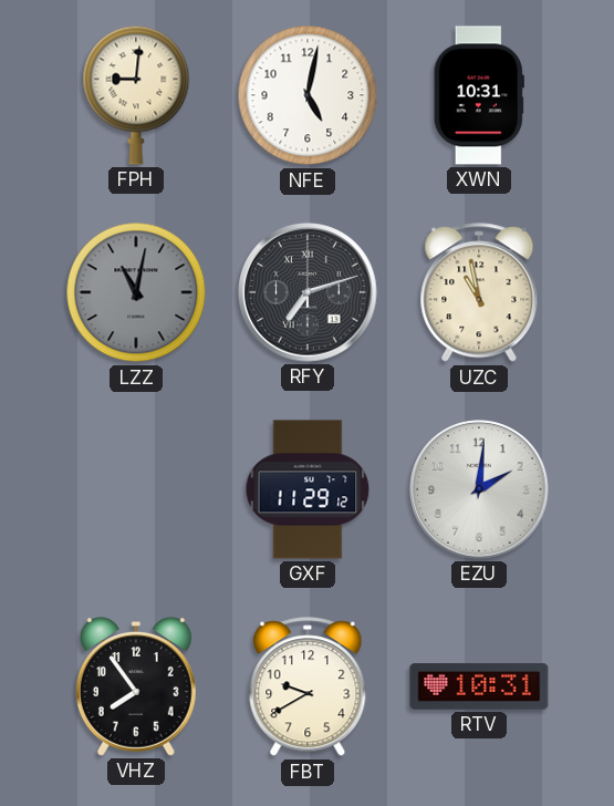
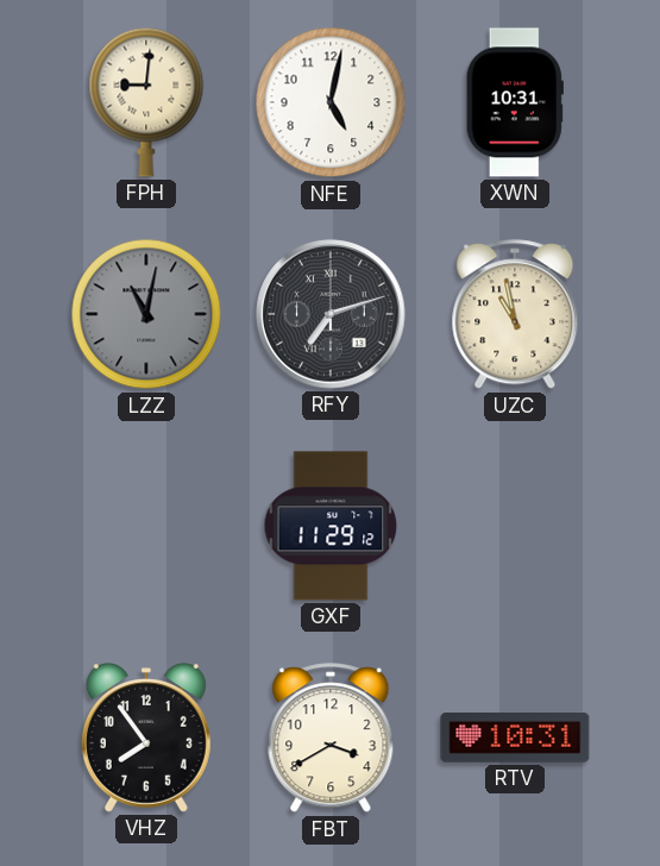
EZU: 2:01 -> none
FBT: 9:40 -> 3:40
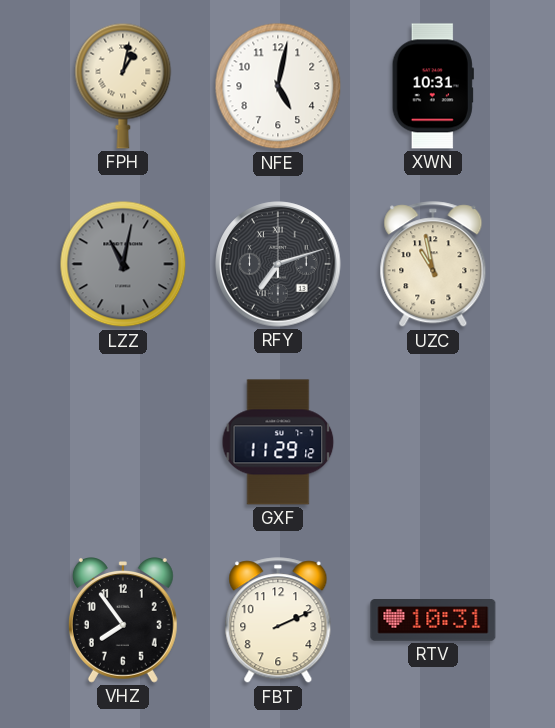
FPH: 9:01 -> 1:02
FBT: 3:40 -> 2:11
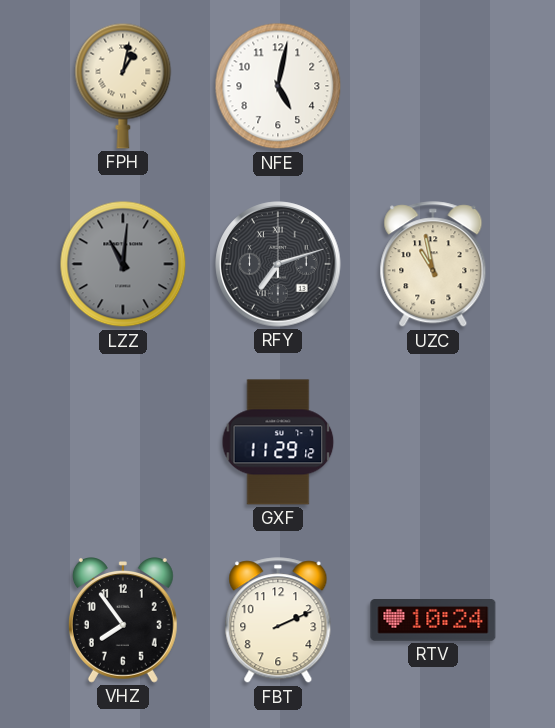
XWN: 10:31 -> none
LZZ: 11:02 -> 11:01
RTV: 10:31 -> 10:24
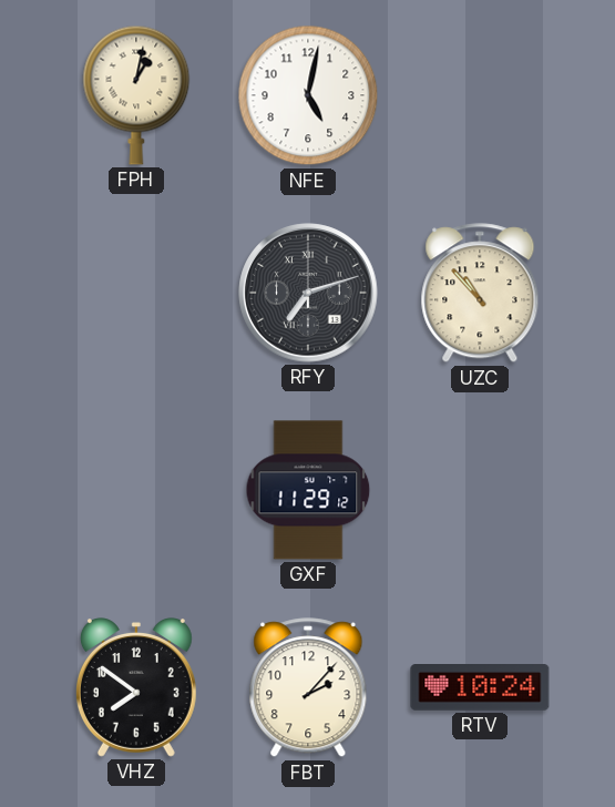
LZZ: 11:01 -> none
UZC: 10:58 -> 10:53
VHZ: 7:54 -> 7:51
FBT: 2:11 -> 2:07
